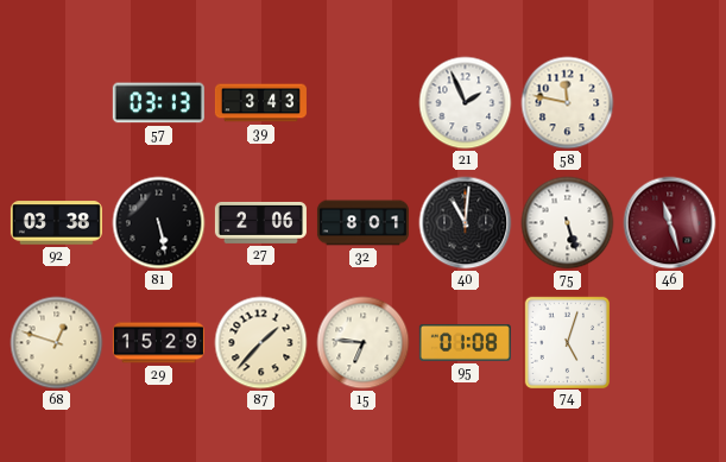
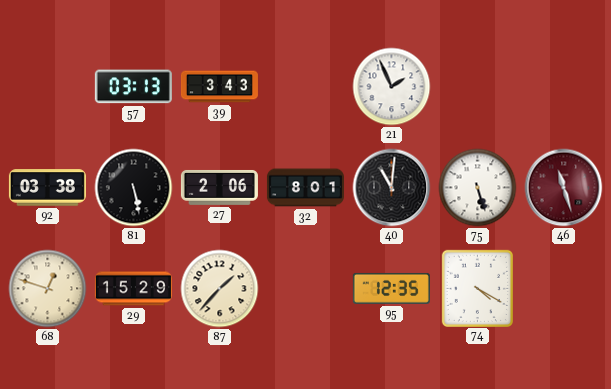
58: 11:47 -> none
15: 6:46 -> none
95: 01:08 -> 12:35
74: 5:03 -> 4:20
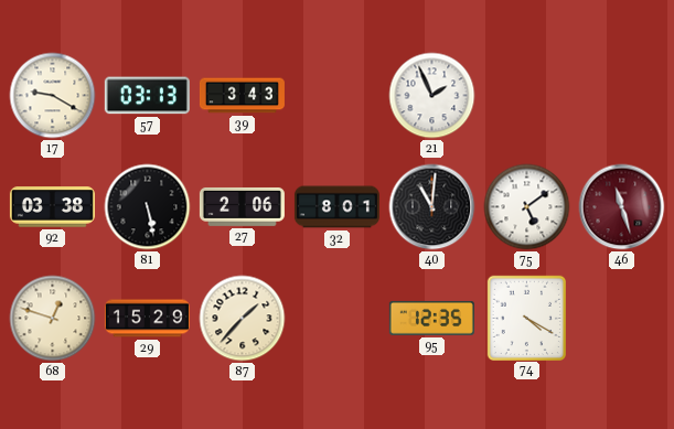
17: none -> 9:20
75: 5:27 -> 5:09
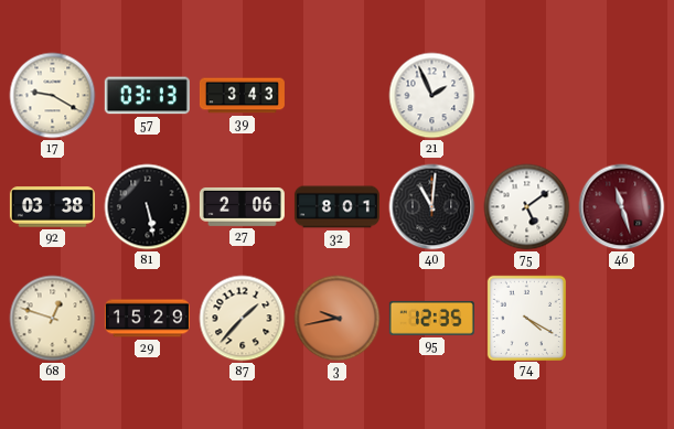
3: none -> 9:43
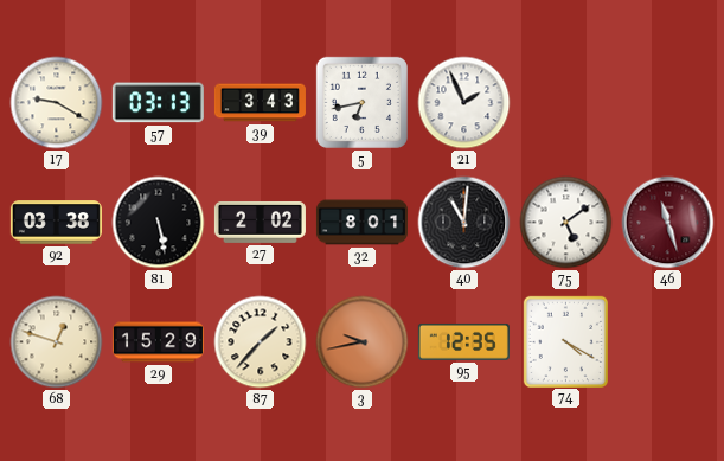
5: none -> 6:43
27: 2:06 -> 2:02
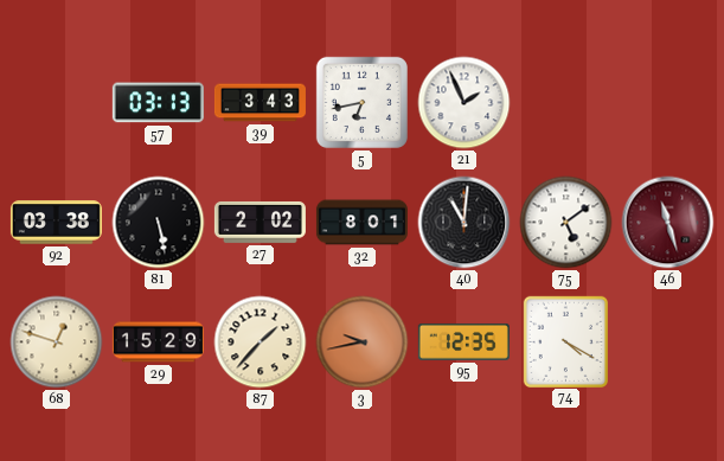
17: 9:20 -> none
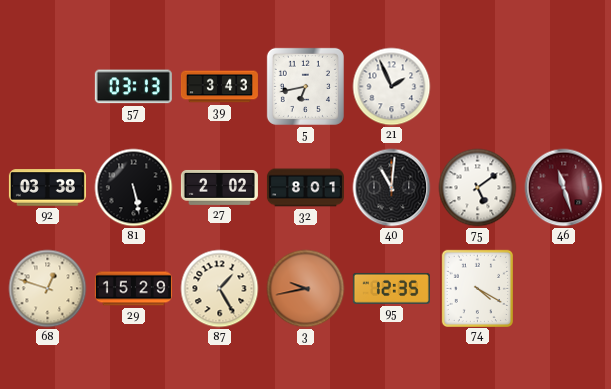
87: 1:37 -> 1:25
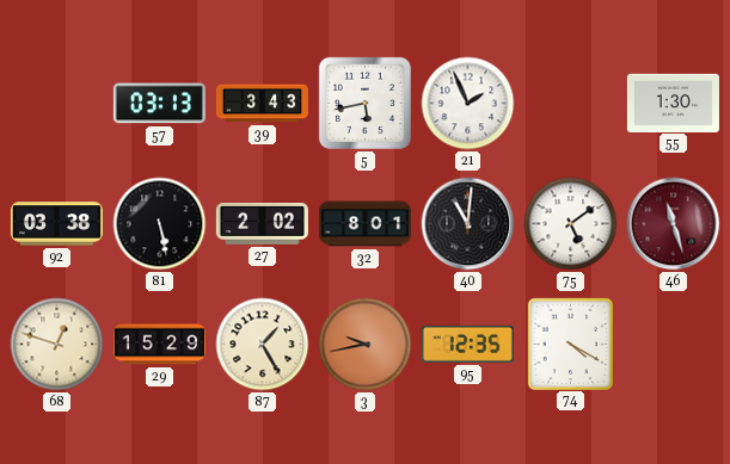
5: 6:43 -> 5:43
55: none -> 1:30
